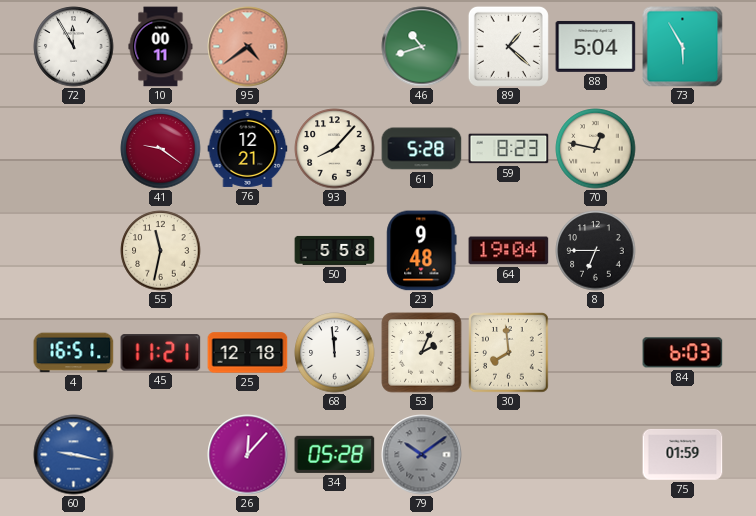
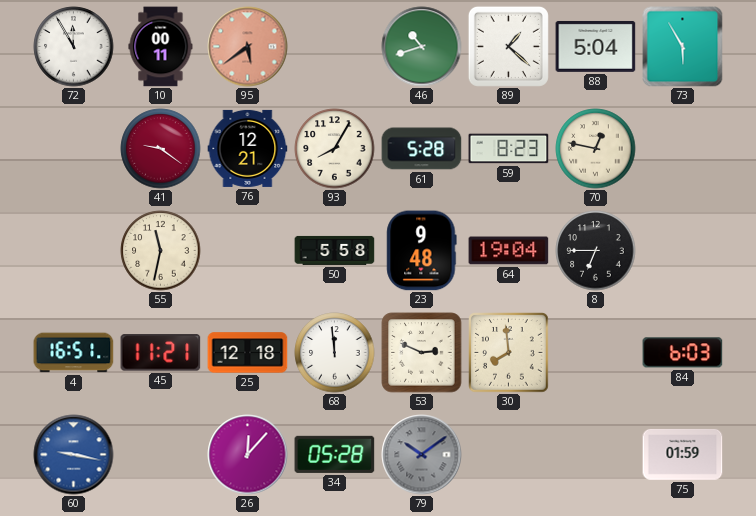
95: 4:39 -> 5:39
93: 8:07 -> 8:05
53: 2:04 -> 2:49
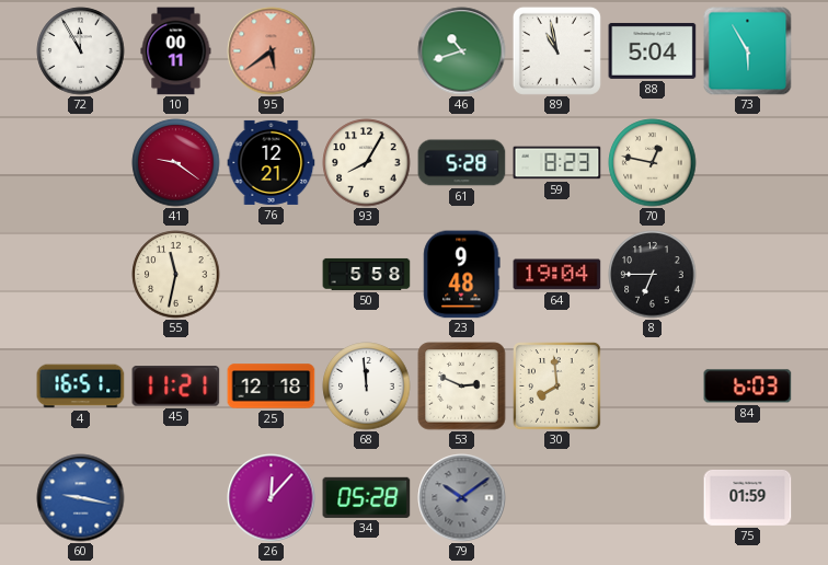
89: 1:22 -> 10:58
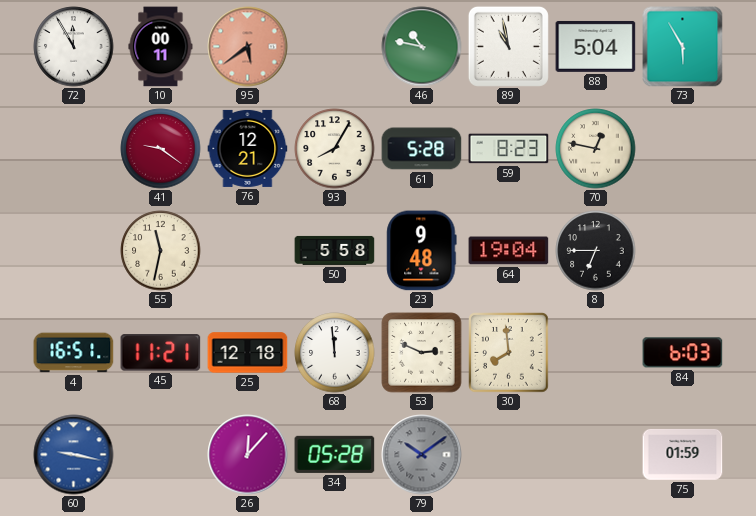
46: 10:42 -> 10:47
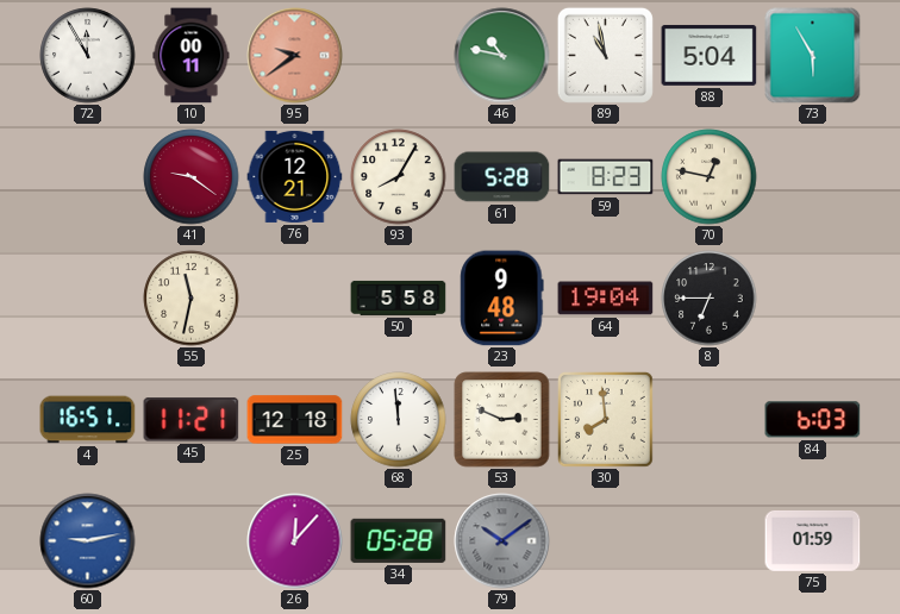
95: 5:39 -> 9:39
60: 9:17 -> 9:13
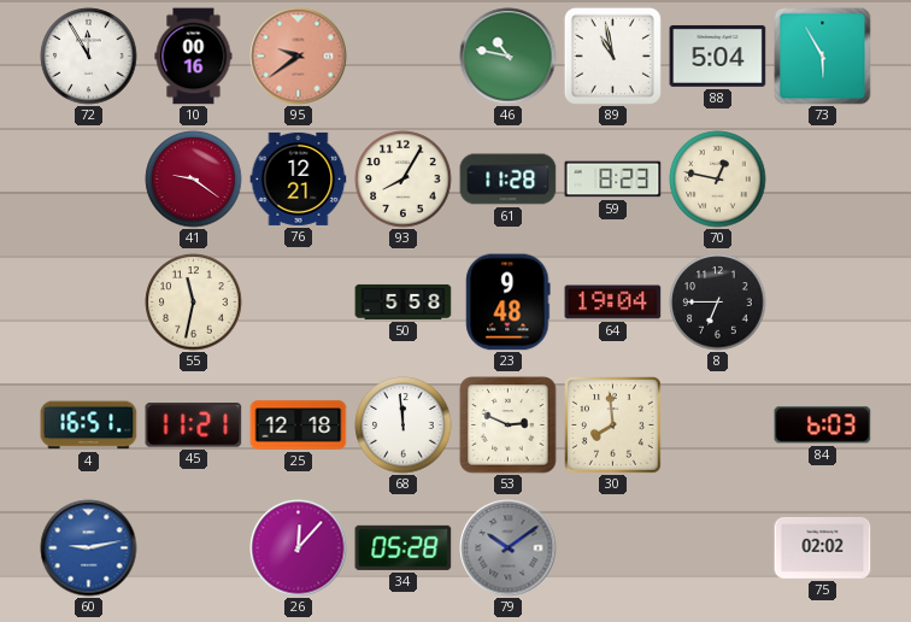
10: 00:11 -> 00:16
61: 5:28 -> 11:28
75: 01:59 -> 02:02
